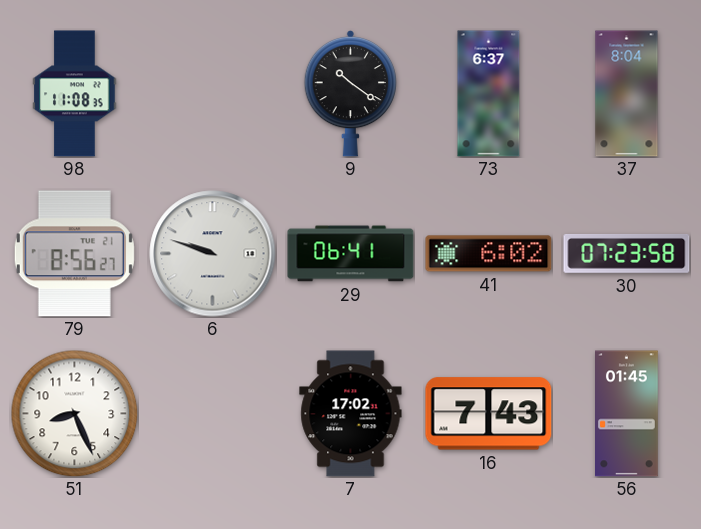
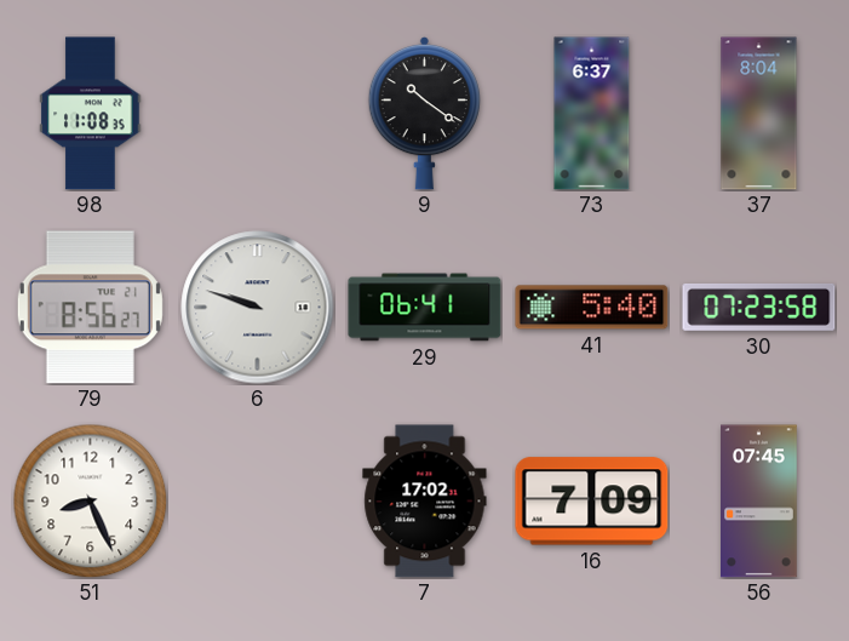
41: 6:02 -> 5:40
16: 7:43 -> 7:09
56: 01:45 -> 07:45
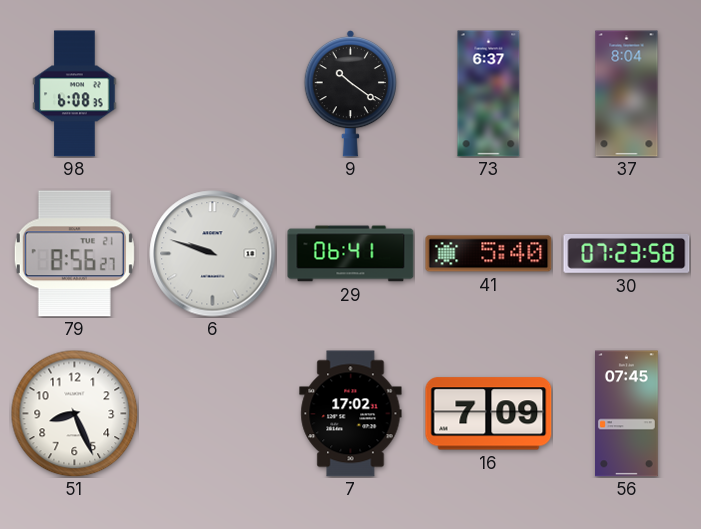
98: 11:08 -> 6:08
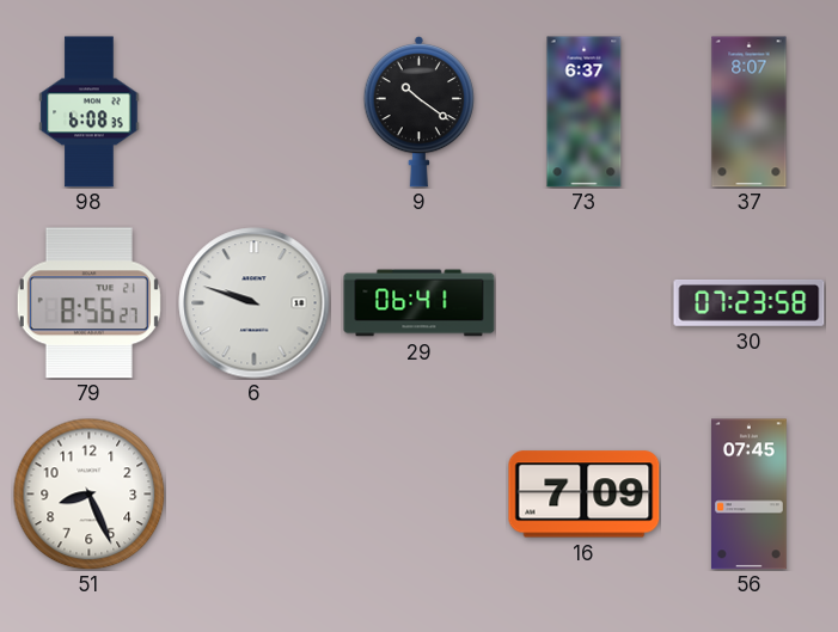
37: 8:04 -> 8:07
41: 5:40 -> none
7: 17:02 -> none
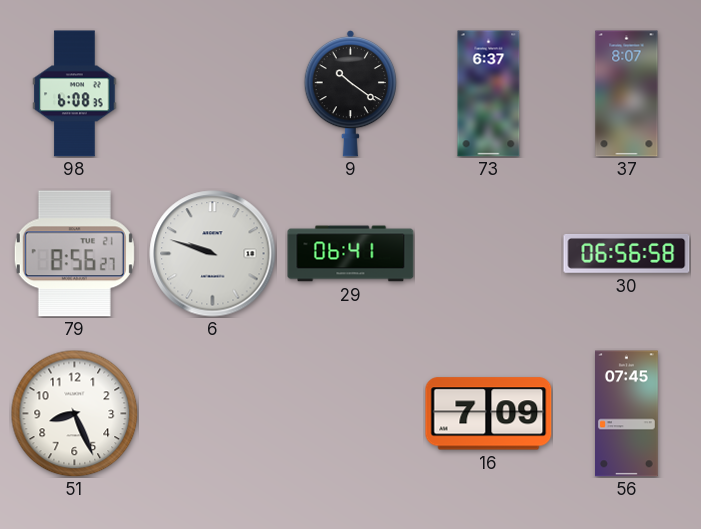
30: 07:23 -> 06:56
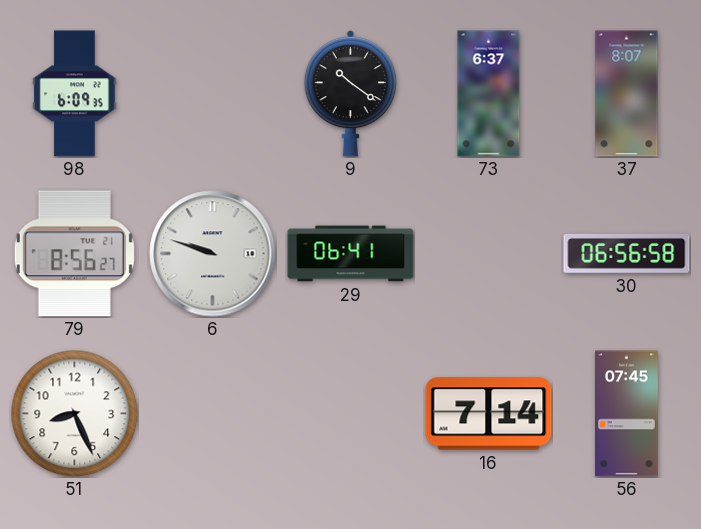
98: 6:08 -> 6:09
16: 7:09 -> 7:14
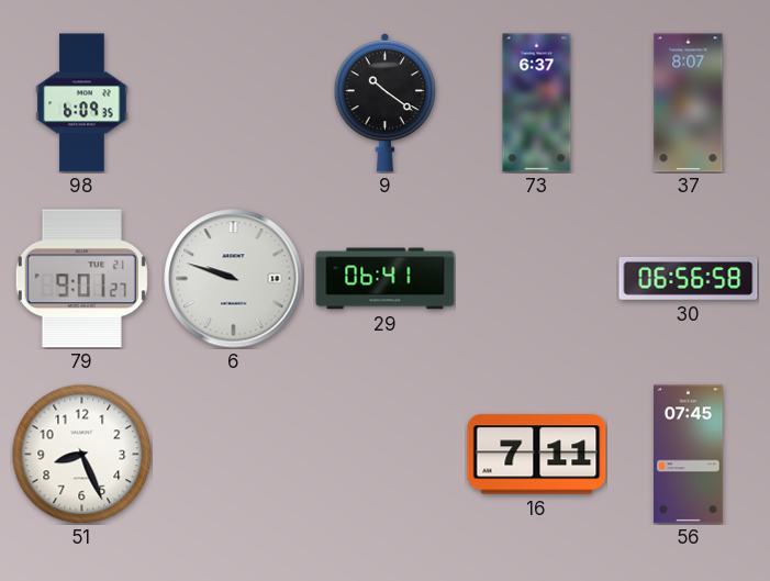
79: 8:56 -> 9:01
16: 7:14 -> 7:11
